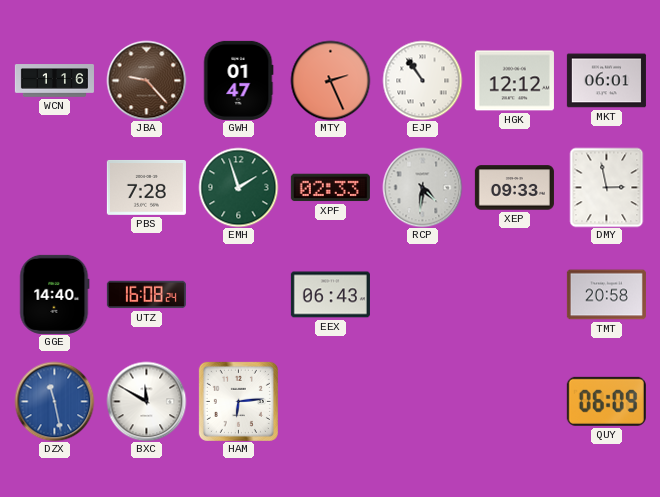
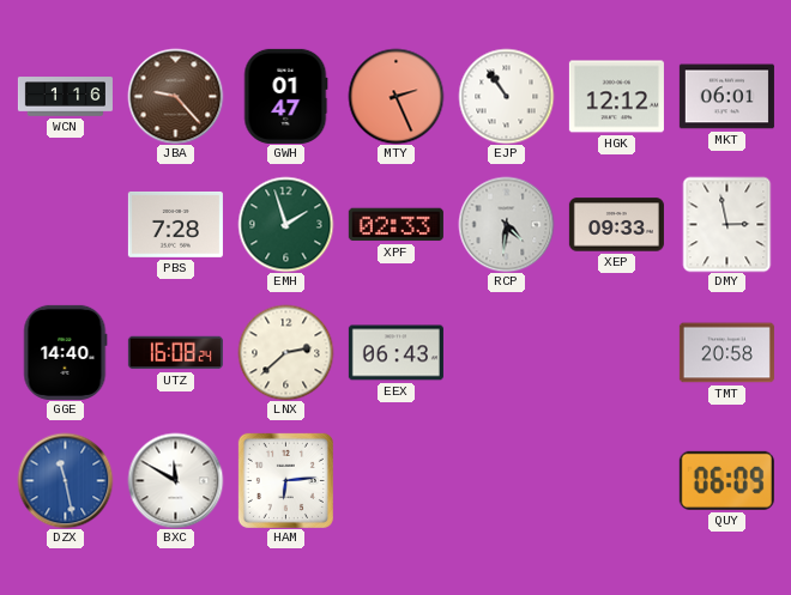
LNX: none -> 2:38
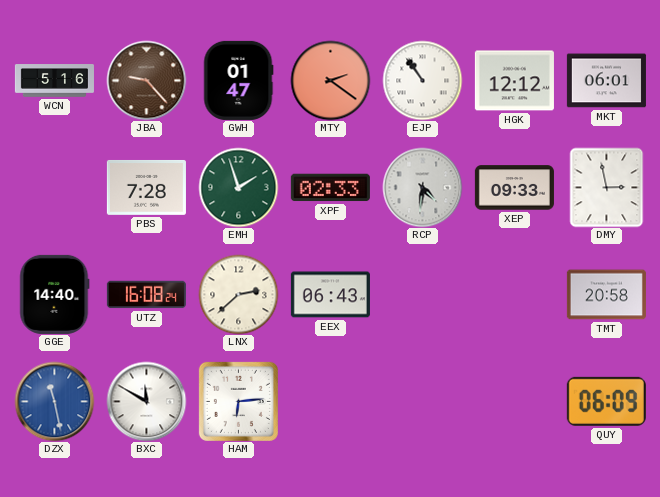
WCN: 1:16 -> 5:16
MTY: 2:26 -> 2:21
